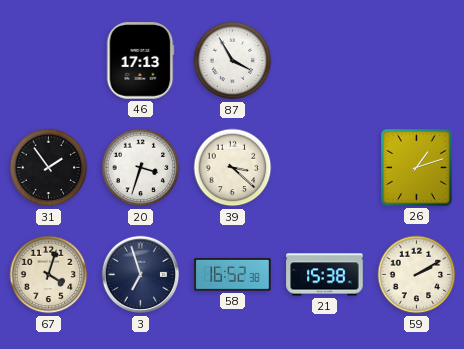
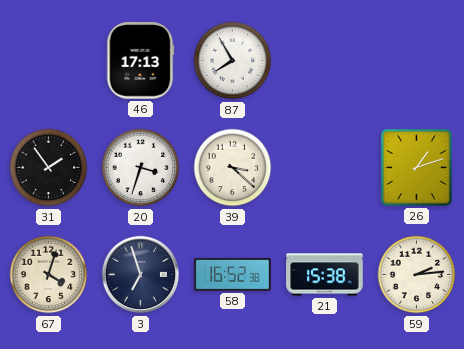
87: 3:55 -> 7:55
59: 2:10 -> 2:14
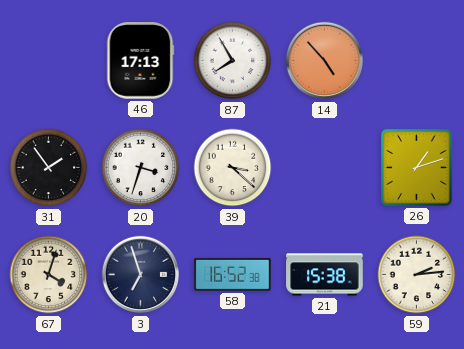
14: none -> 4:53
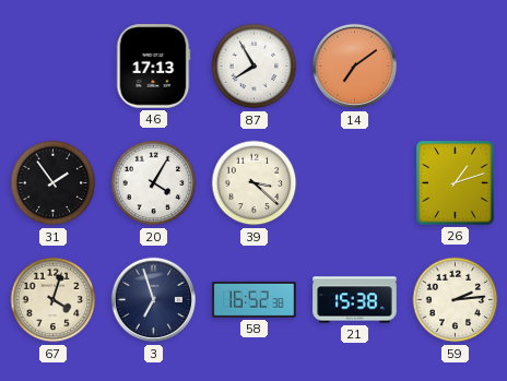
14: 4:53 -> 7:09
20: 3:33 -> 4:05
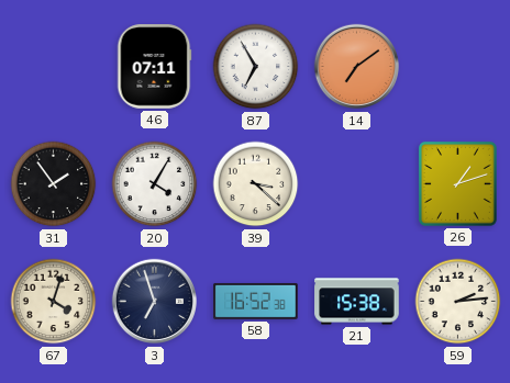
46: 17:13 -> 07:11
87: 7:55 -> 6:55
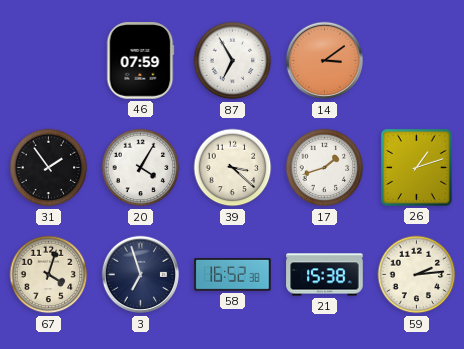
46: 07:11 -> 07:59
14: 7:09 -> 3:09
17: none -> 1:42
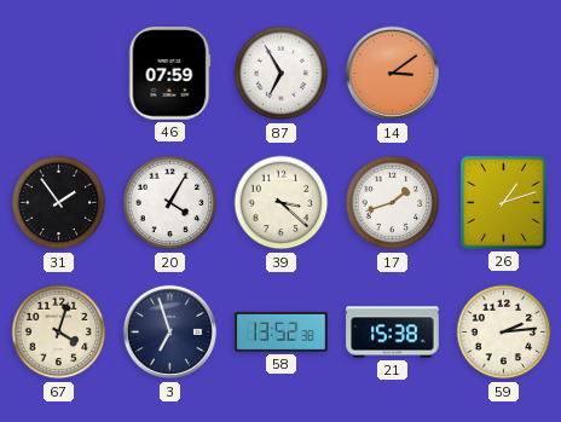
58: 16:52 -> 13:52
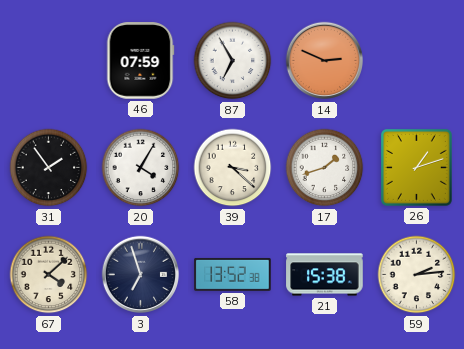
14: 3:09 -> 2:49
67: 4:03 -> 4:08
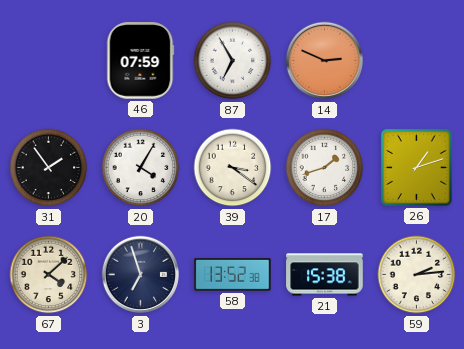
39: 3:22 -> 3:21
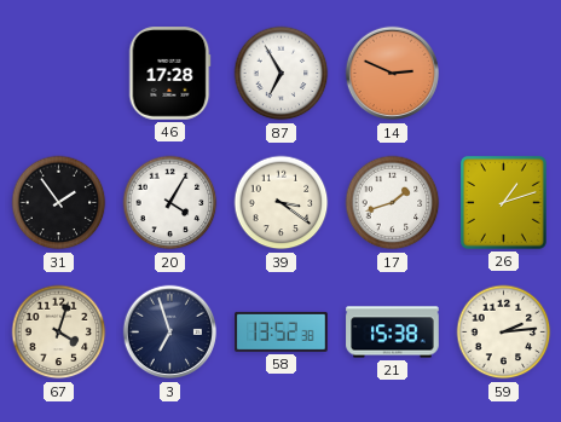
46: 07:59 -> 17:28
67: 4:08 -> 4:03
